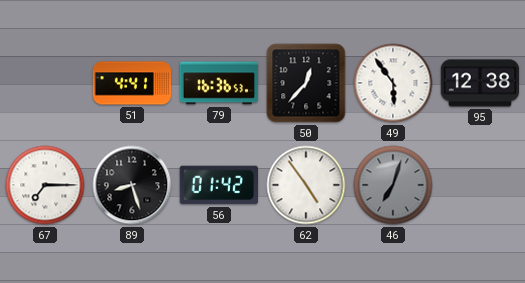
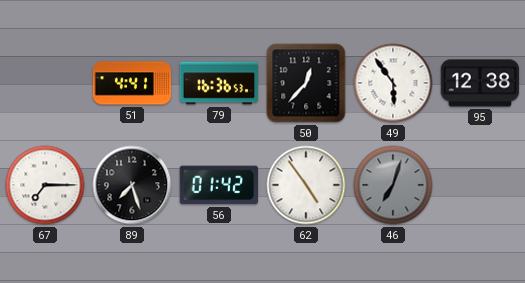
89: 8:27 -> 7:27
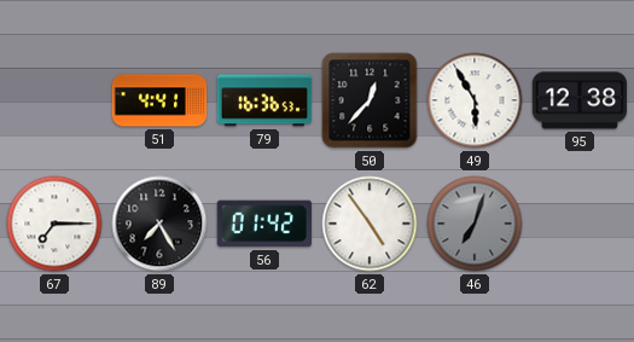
49: 5:54 -> 5:55
89: 7:27 -> 7:25
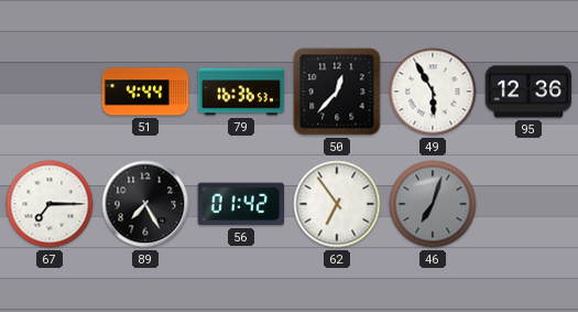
51: 4:41 -> 4:44
95: 12:38 -> 12:36
62: 4:54 -> 6:54
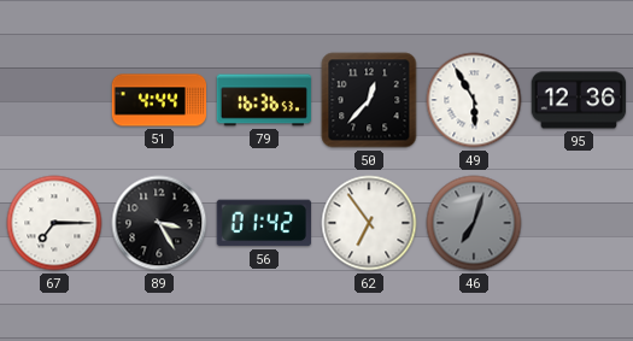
89: 7:25 -> 3:25
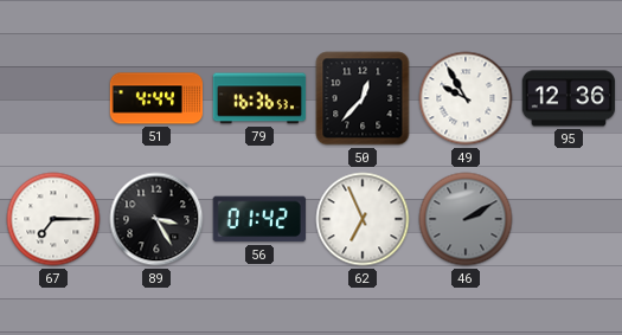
49: 5:55 -> 9:55
62: 6:54 -> 6:56
46: 7:03 -> 2:10
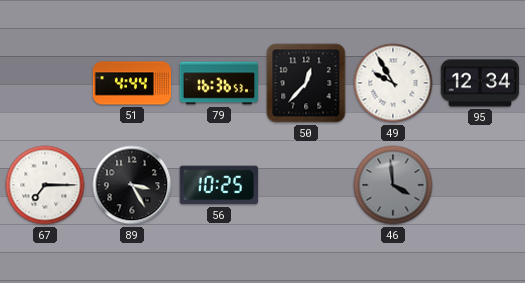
95: 12:36 -> 12:34
56: 01:42 -> 10:25
62: 6:56 -> none
46: 2:10 -> 3:59
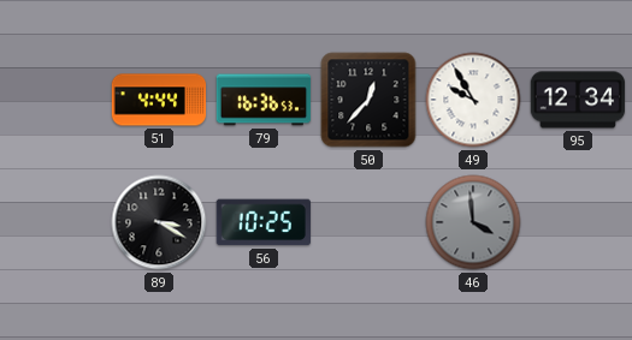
67: 7:15 -> none
89: 3:25 -> 3:20
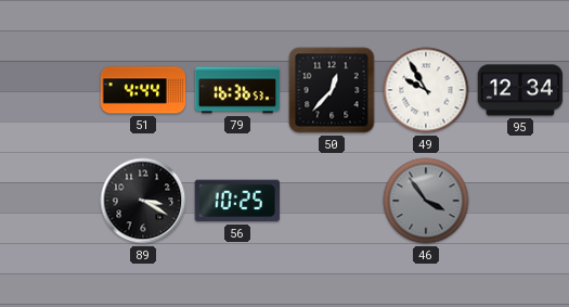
46: 3:59 -> 3:54
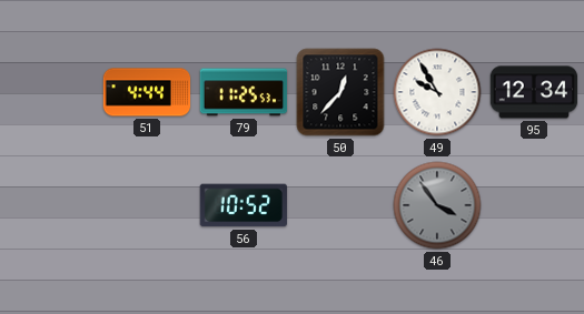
79: 16:36 -> 11:25
89: 3:20 -> none
56: 10:25 -> 10:52
